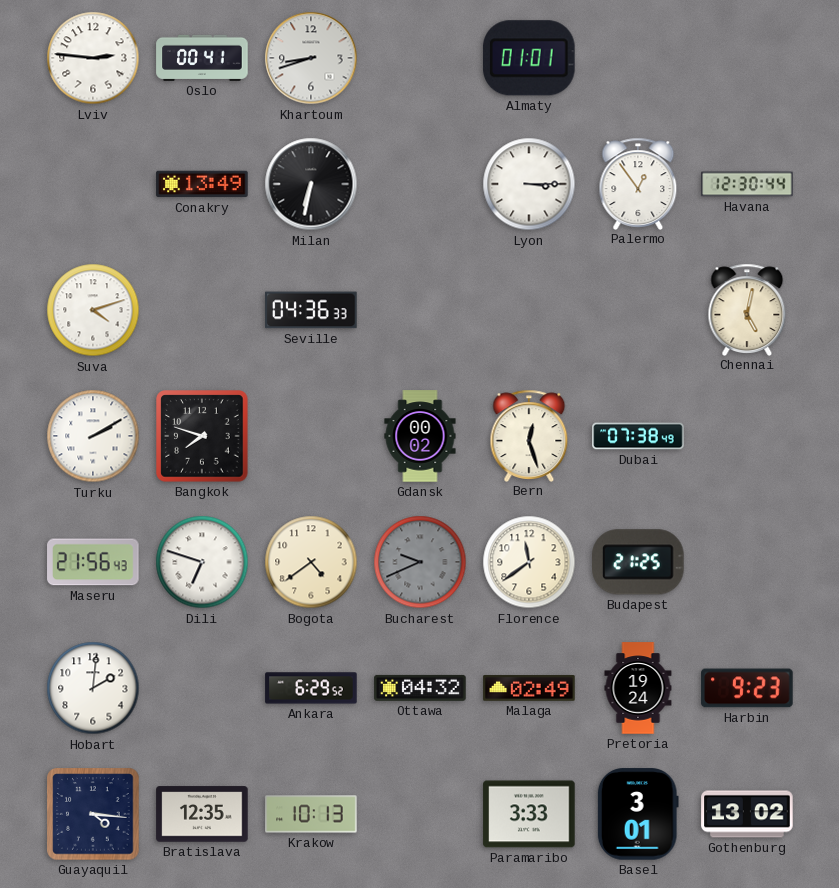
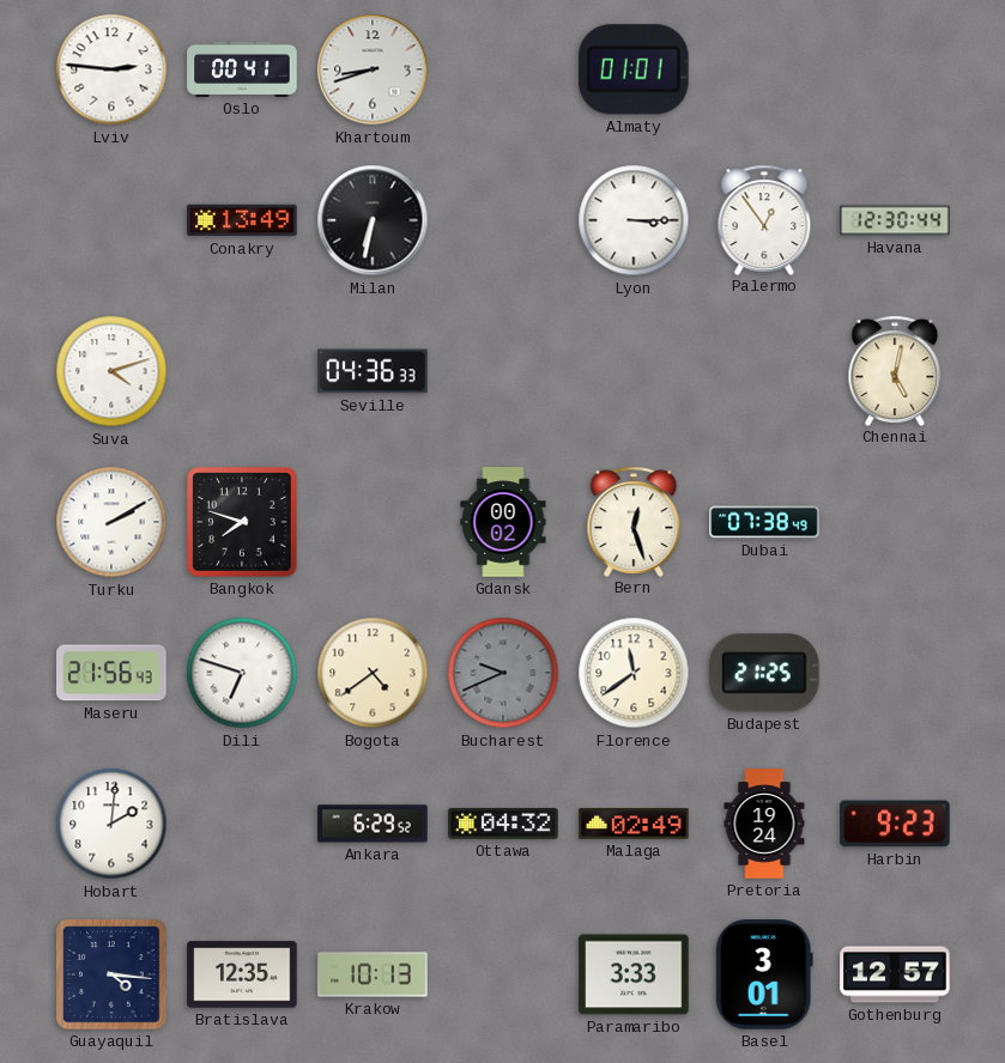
Gothenburg: 13:02 -> 12:57
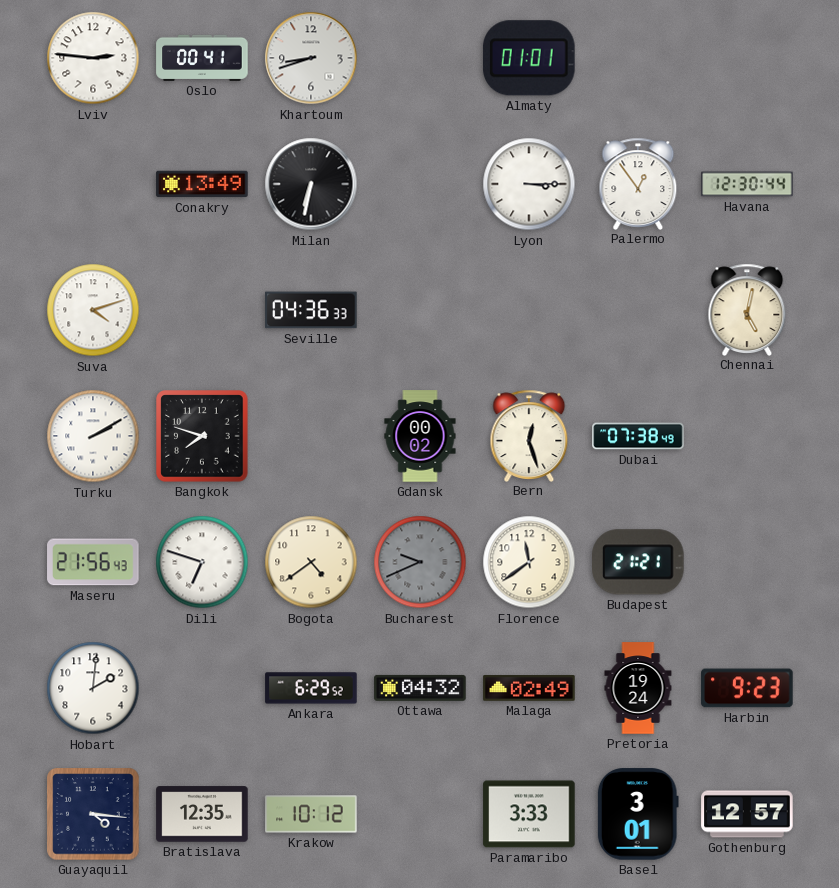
Budapest: 21:25 -> 21:21
Krakow: 10:13 -> 10:12
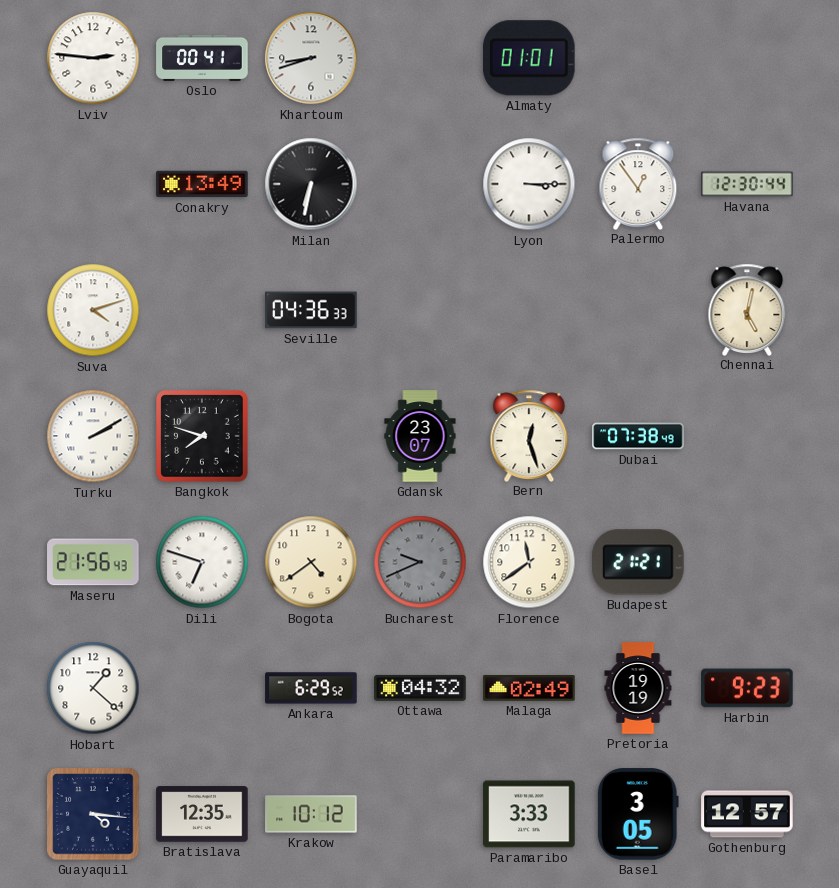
Gdansk: 00:02 -> 23:07
Hobart: 2:01 -> 1:22
Pretoria: 19:24 -> 19:19
Basel: 3:01 -> 3:05
